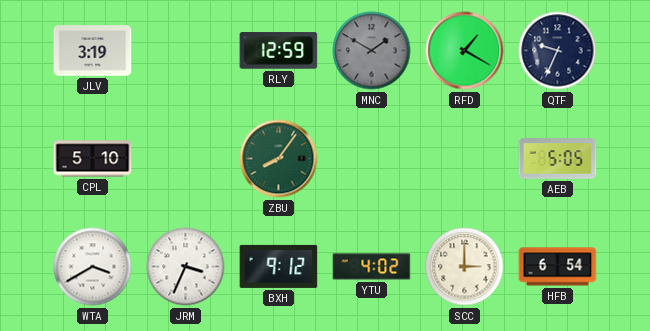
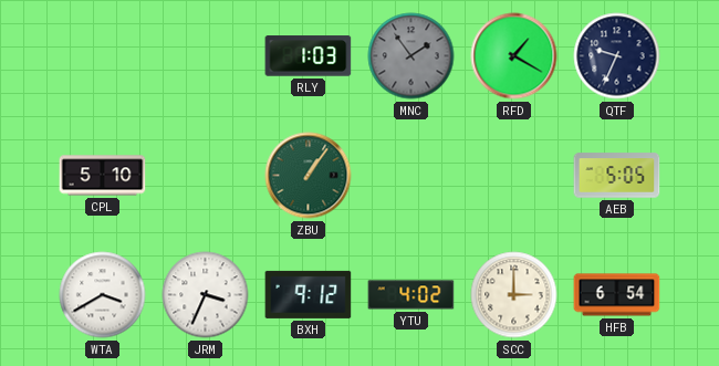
JLV: 3:19 -> none
RLY: 12:59 -> 1:03
MNC: 1:50 -> 1:54
ZBU: 8:06 -> 1:06
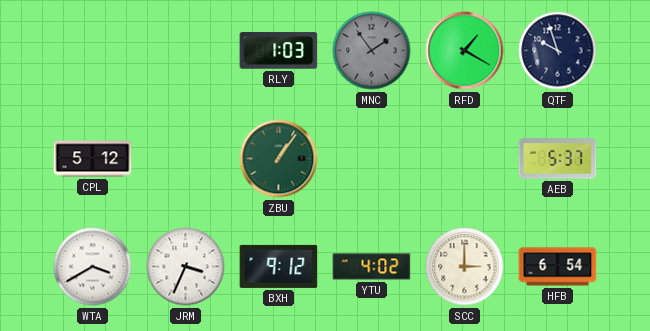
QTF: 9:34 -> 9:57
CPL: 5:10 -> 5:12
AEB: 5:05 -> 5:37
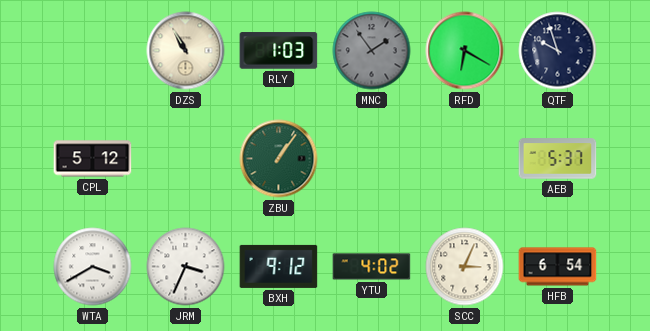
DZS: none -> 10:55
RFD: 1:20 -> 6:20
SCC: 3:00 -> 3:04
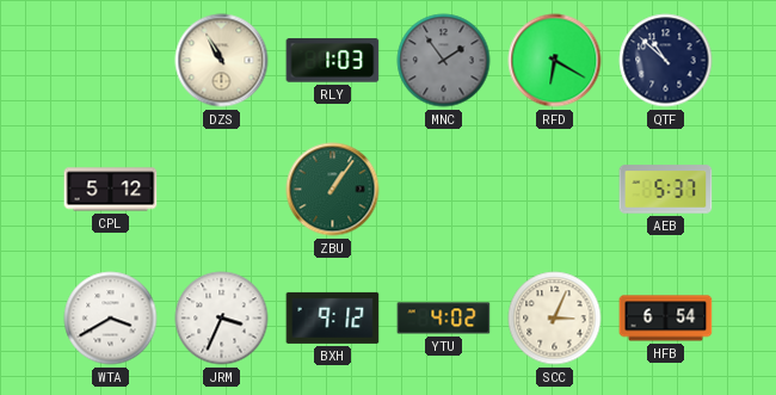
QTF: 9:57 -> 10:52
